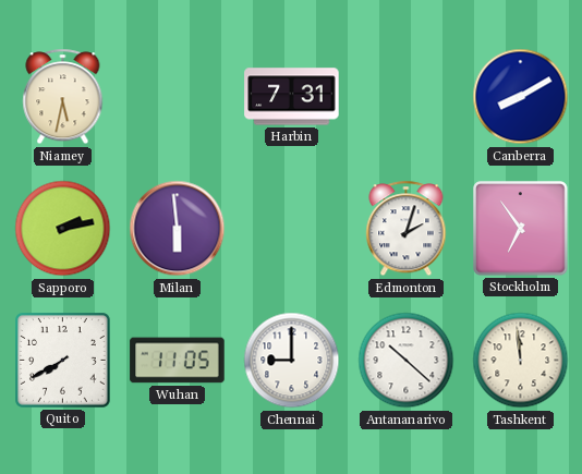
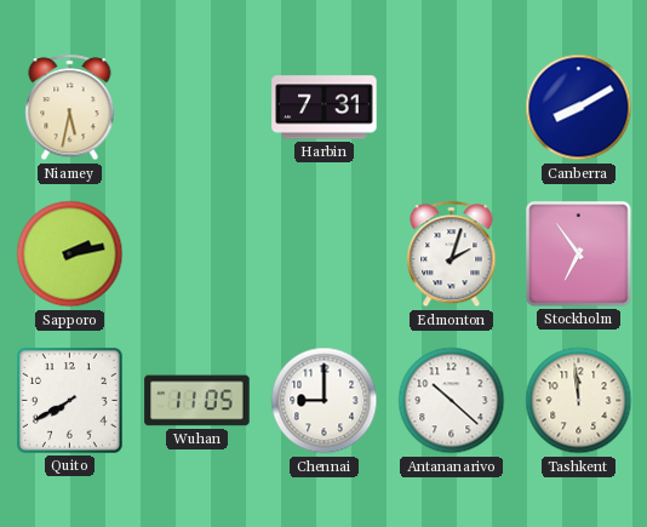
Milan: 5:59 -> none
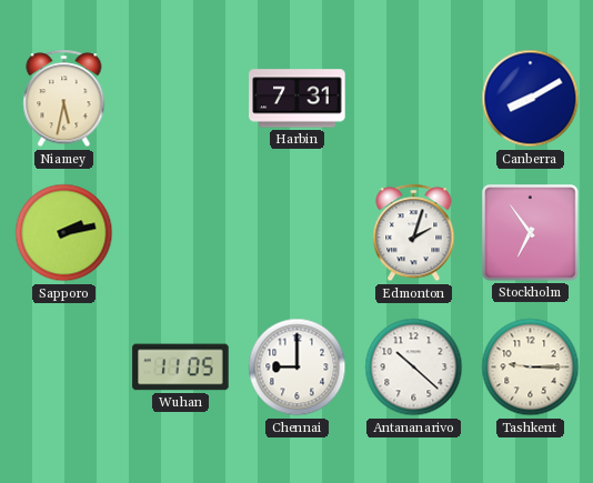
Quito: 7:40 -> none
Tashkent: 11:59 -> 9:15
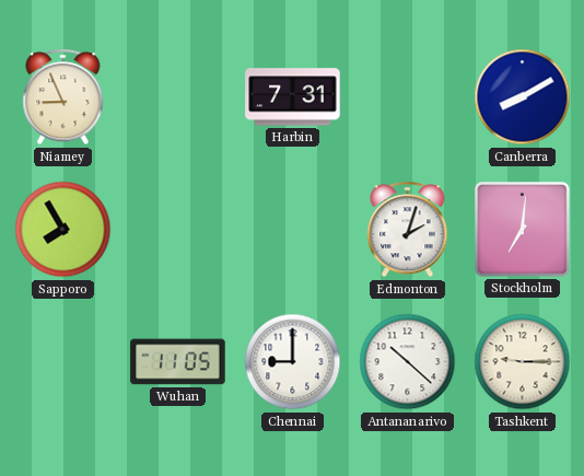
Niamey: 5:32 -> 8:56
Sapporo: 2:13 -> 7:55
Stockholm: 6:54 -> 7:01
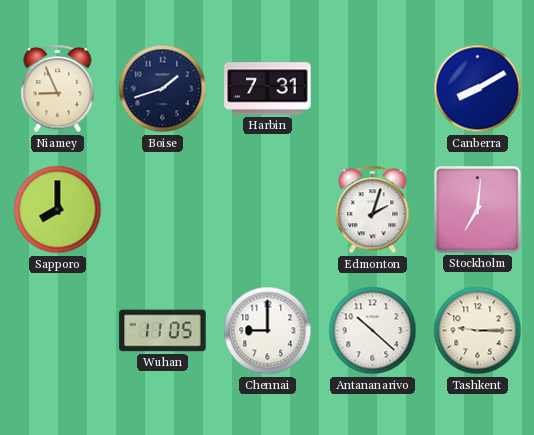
Boise: none -> 1:42
Sapporo: 7:55 -> 8:00
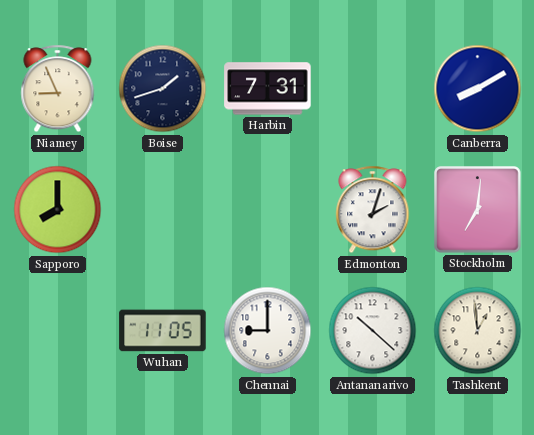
Tashkent: 9:15 -> 12:59
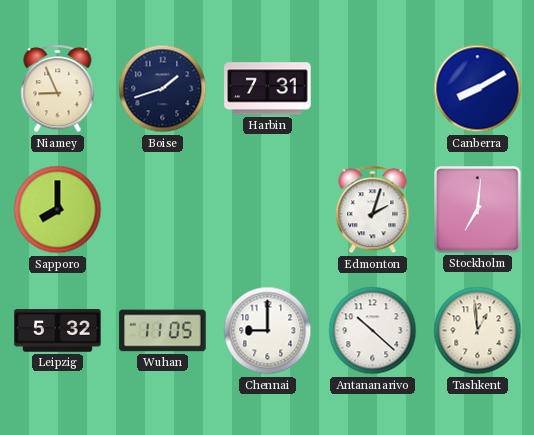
Leipzig: none -> 5:32
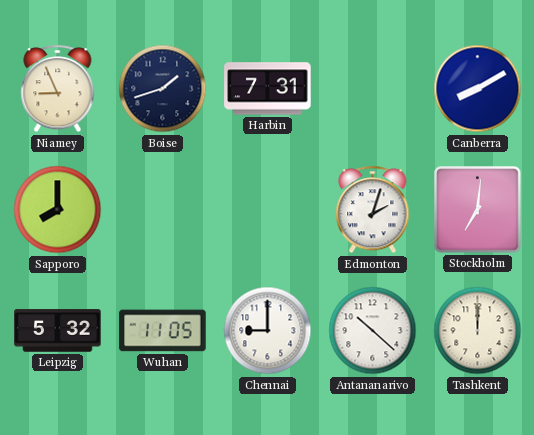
Tashkent: 12:59 -> 12:00
